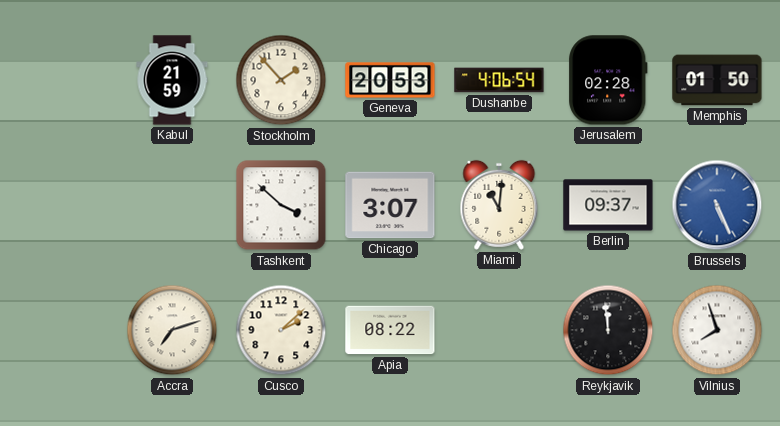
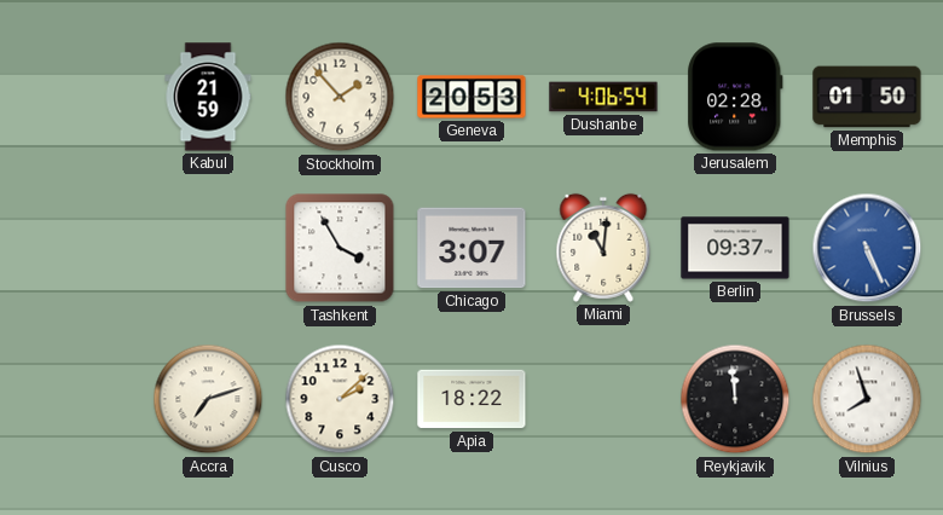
Tashkent: 3:52 -> 3:55
Apia: 08:22 -> 18:22
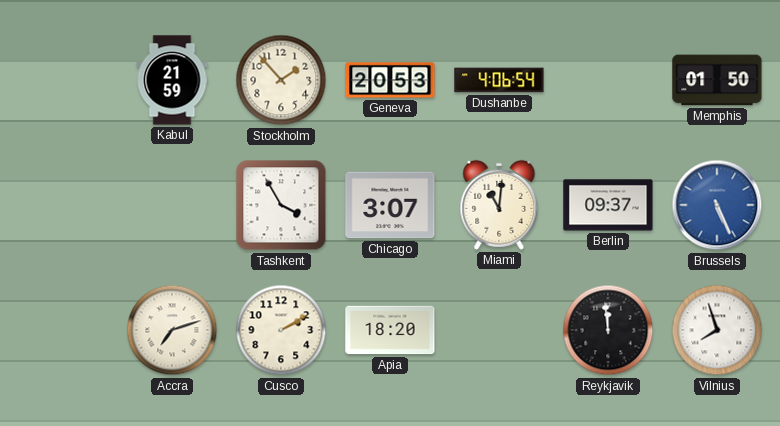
Jerusalem: 02:28 -> none
Cusco: 2:08 -> 2:10
Apia: 18:22 -> 18:20
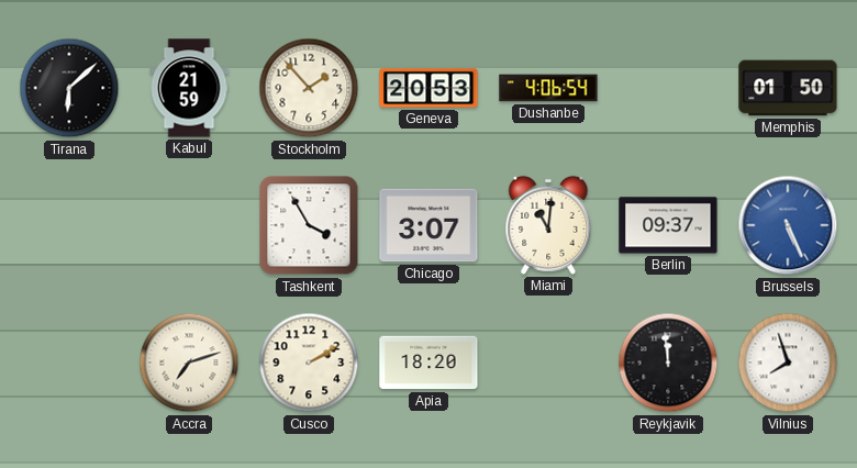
Tirana: none -> 6:08
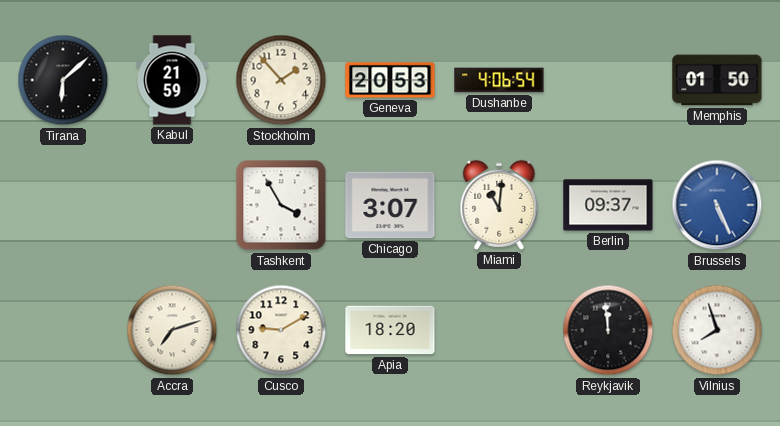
Cusco: 2:10 -> 9:10
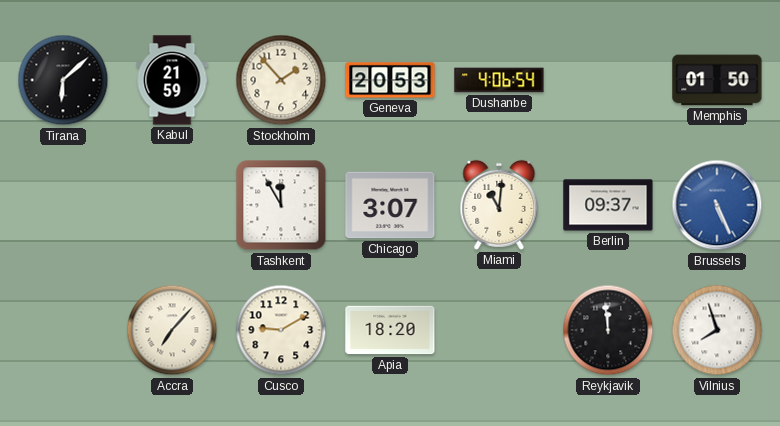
Tashkent: 3:55 -> 11:55
Accra: 7:12 -> 7:07
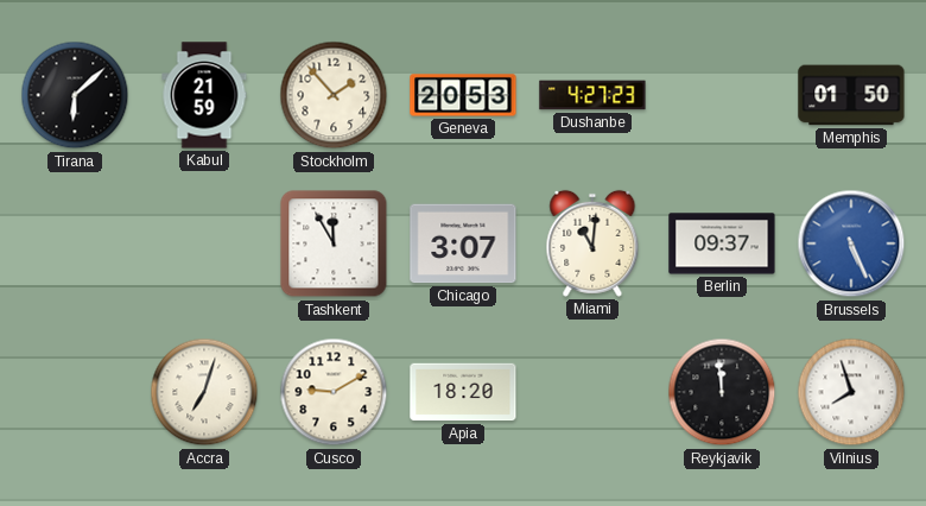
Dushanbe: 4:06 -> 4:27
Accra: 7:07 -> 7:03
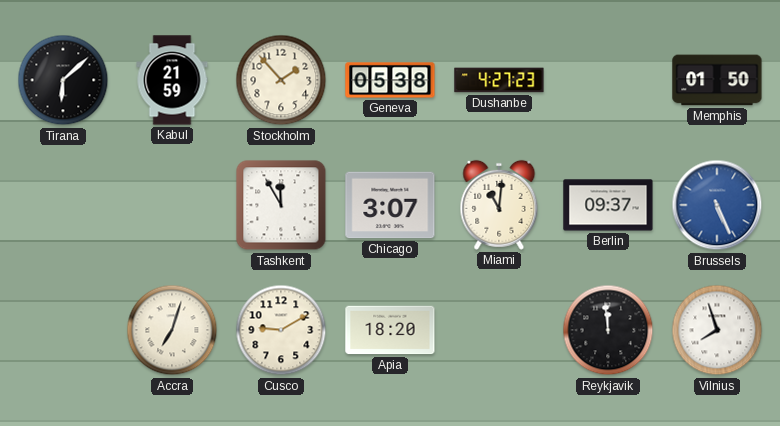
Geneva: 20:53 -> 05:38
